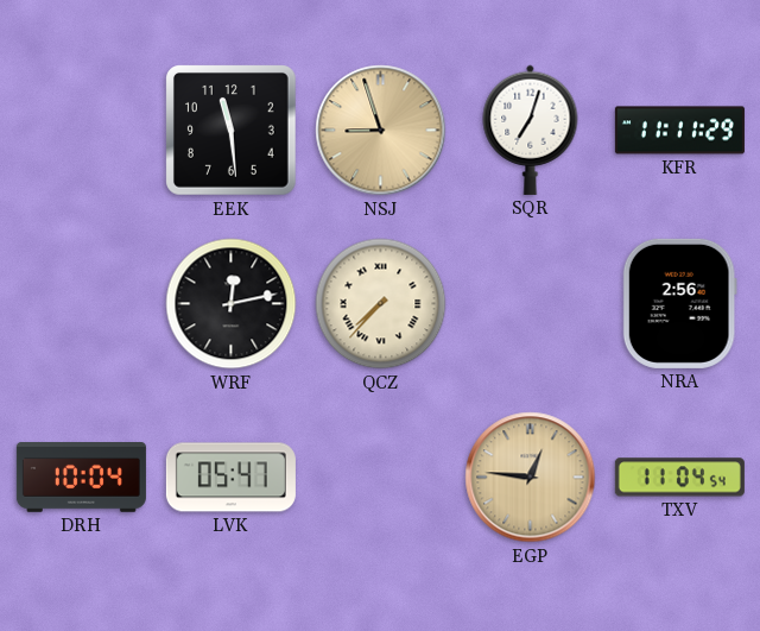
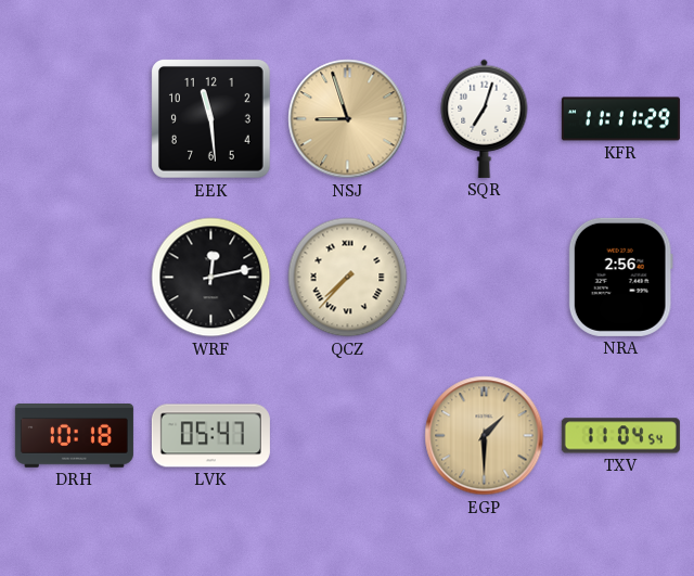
DRH: 10:04 -> 10:18
EGP: 12:46 -> 1:30
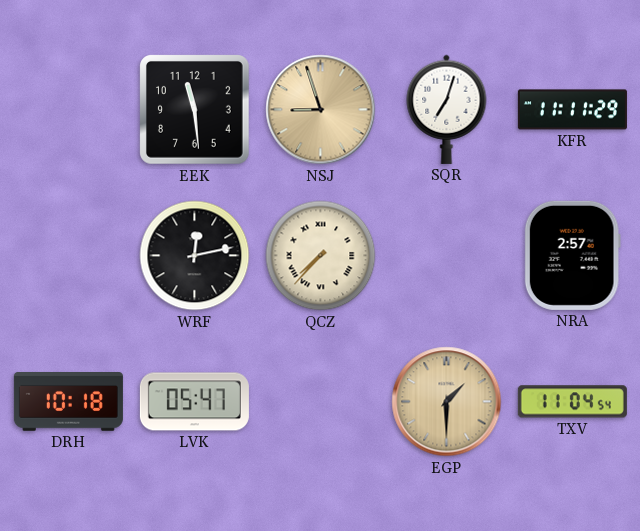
NRA: 2:56 -> 2:57
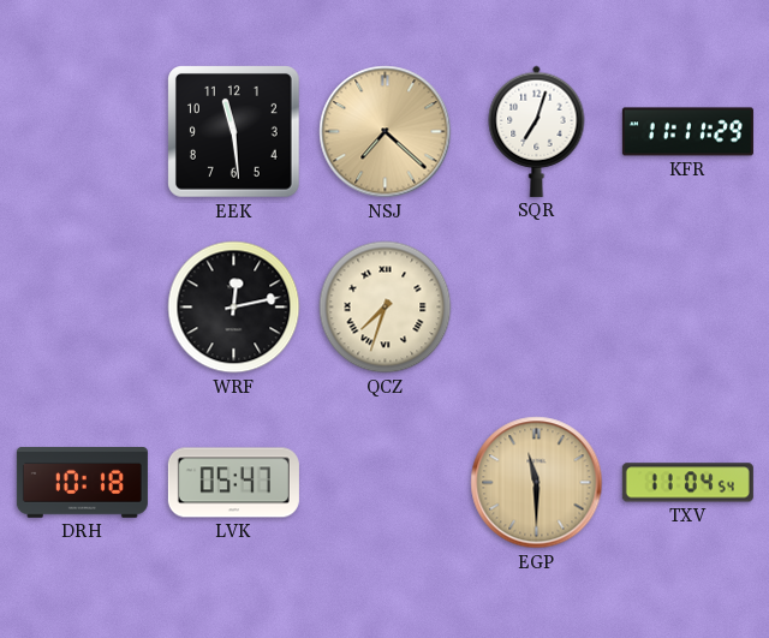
NSJ: 8:57 -> 7:22
QCZ: 7:37 -> 7:33
NRA: 2:57 -> none
EGP: 1:30 -> 11:30
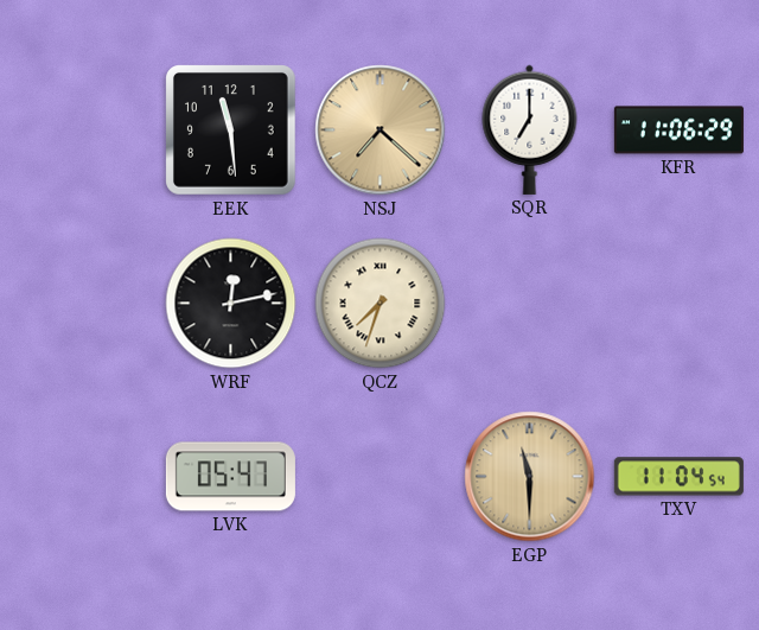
SQR: 7:03 -> 7:00
KFR: 11:11 -> 11:06
DRH: 10:18 -> none
